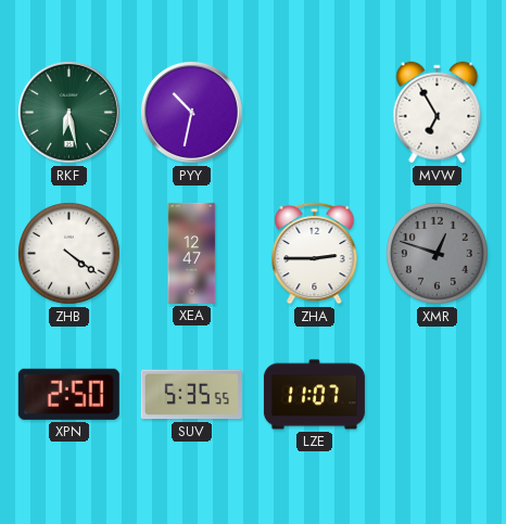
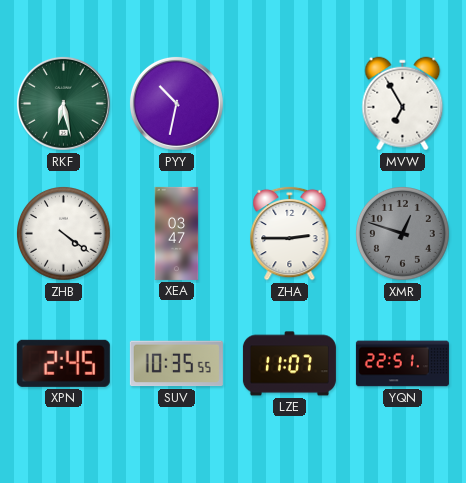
XEA: 12:47 -> 03:47
XPN: 2:50 -> 2:45
SUV: 5:35 -> 10:35
YQN: none -> 22:51
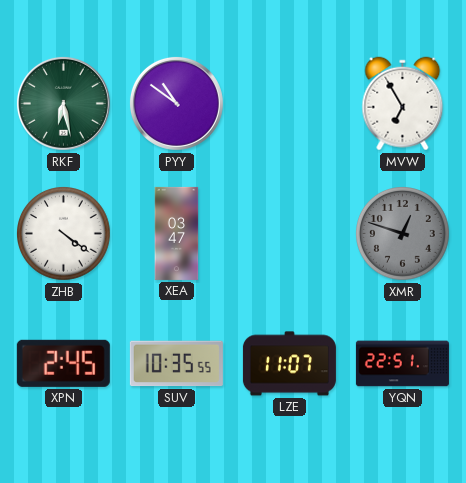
PYY: 10:32 -> 10:51
ZHA: 2:45 -> none
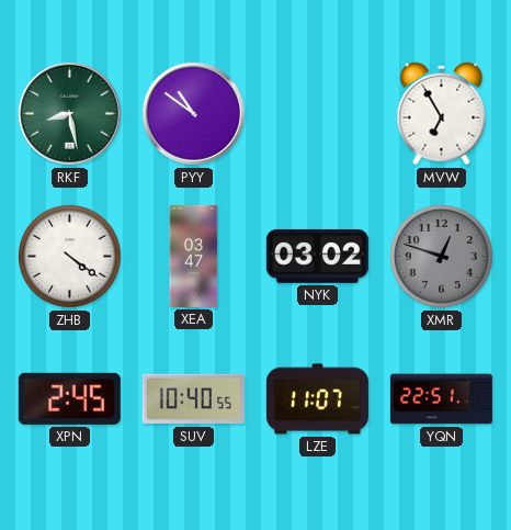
RKF: 6:28 -> 8:28
NYK: none -> 03:02
SUV: 10:35 -> 10:40
